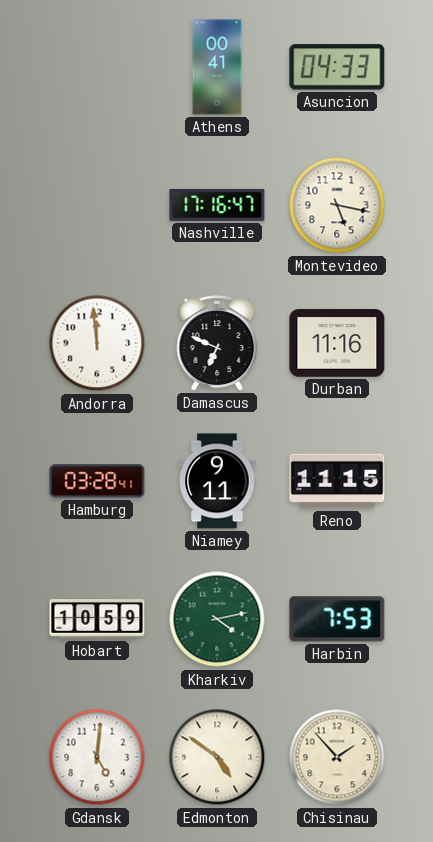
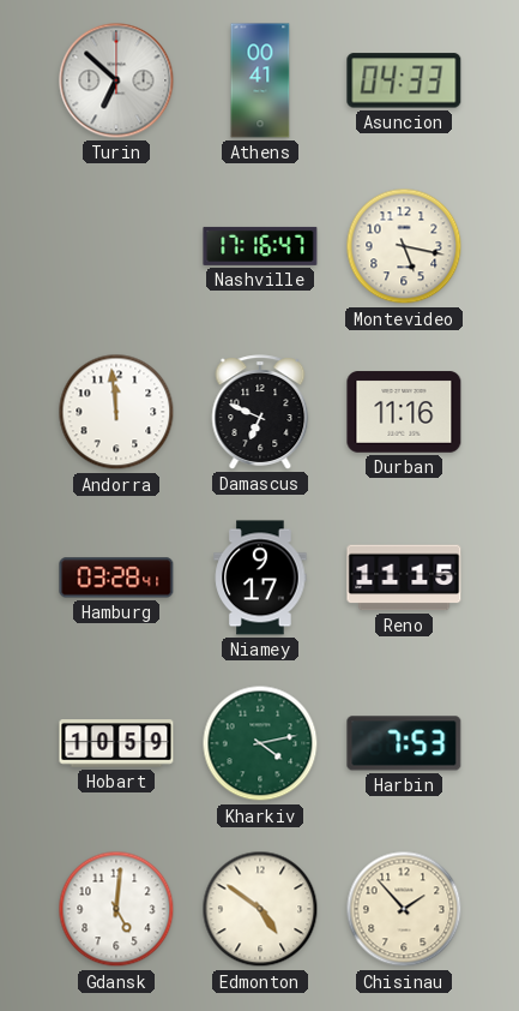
Turin: none -> 6:52
Niamey: 9:11 -> 9:17
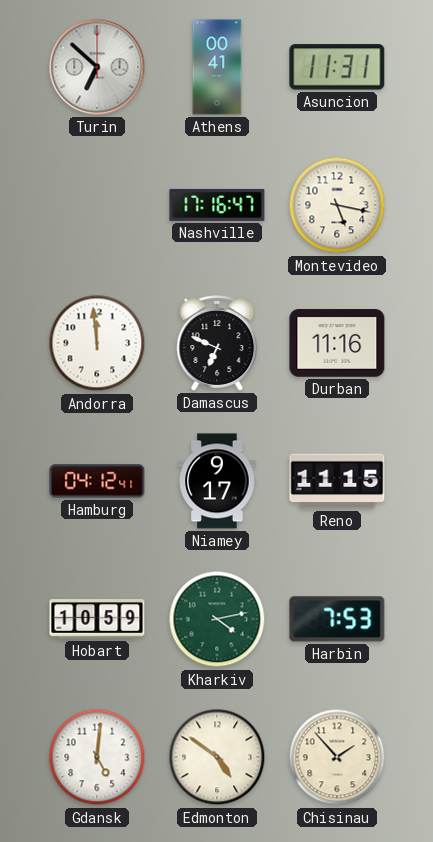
Asuncion: 04:33 -> 11:31
Hamburg: 03:28 -> 04:12
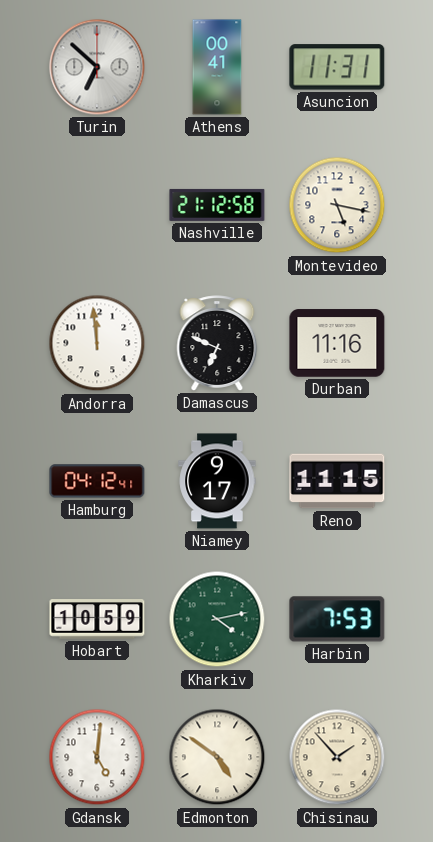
Nashville: 17:16 -> 21:12
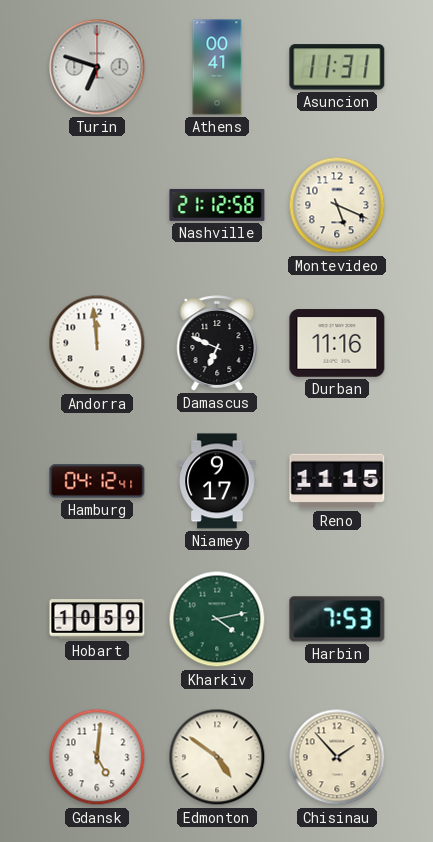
Turin: 6:52 -> 6:48
Montevideo: 5:17 -> 5:19
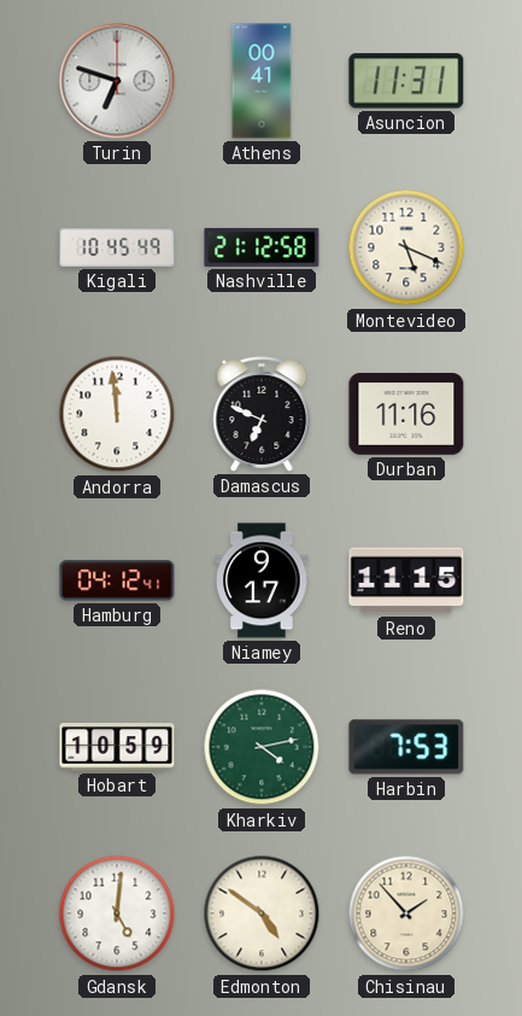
Kigali: none -> 10:45
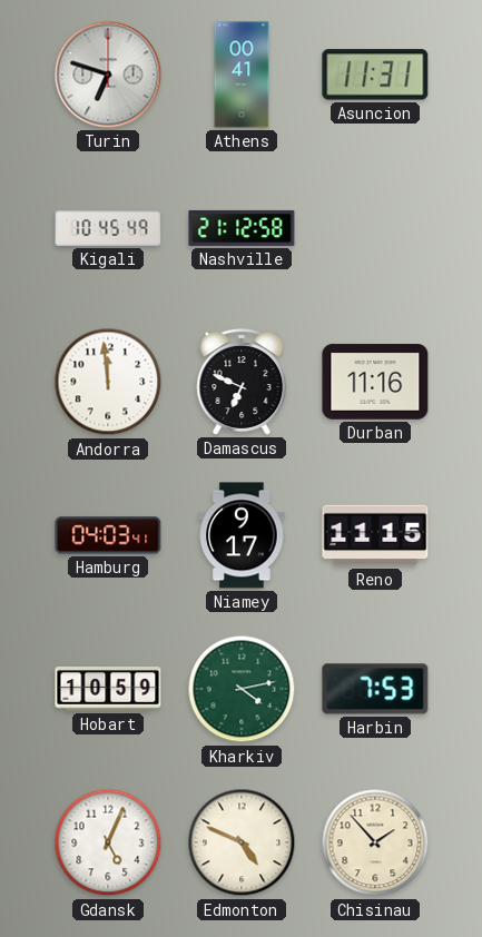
Montevideo: 5:19 -> none
Hamburg: 04:12 -> 04:03
Gdansk: 5:01 -> 5:04
Edmonton: 4:51 -> 4:49
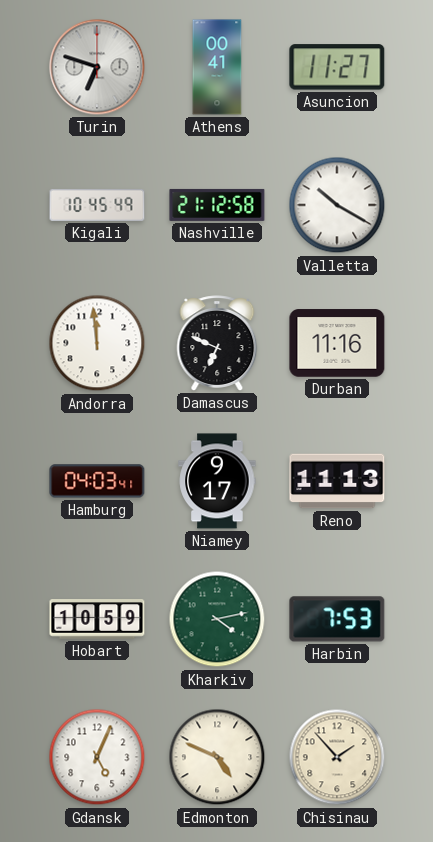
Asuncion: 11:31 -> 11:27
Valletta: none -> 10:20
Reno: 11:15 -> 11:13
